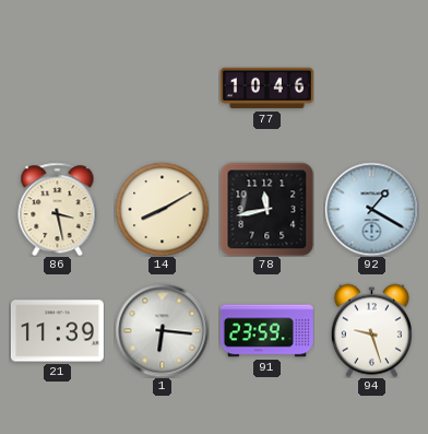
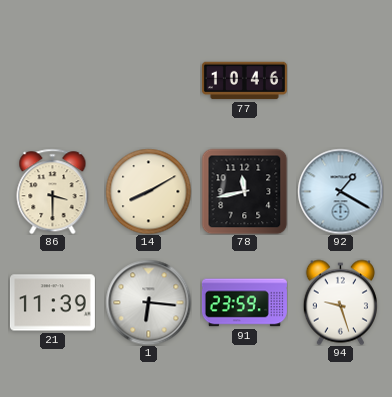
86: 3:28 -> 3:30
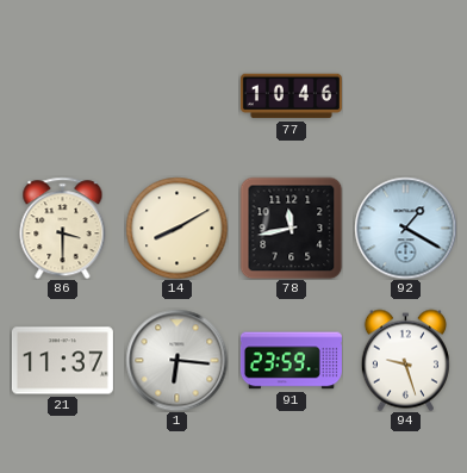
21: 11:39 -> 11:37
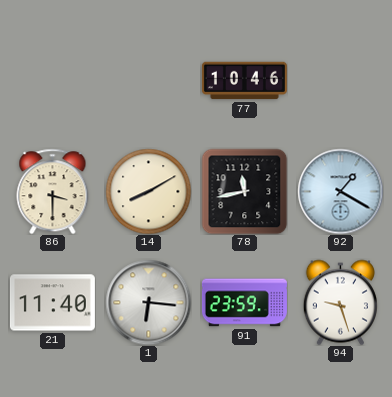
21: 11:37 -> 11:40
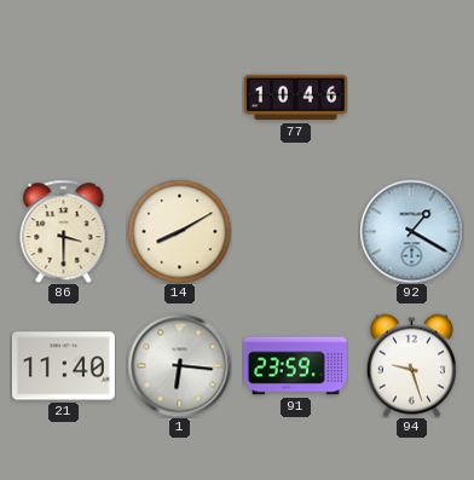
78: 11:43 -> none
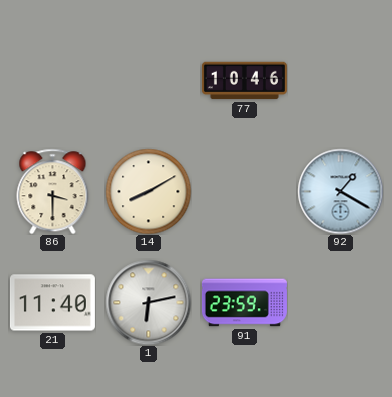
1: 6:16 -> 6:13
94: 9:27 -> none
